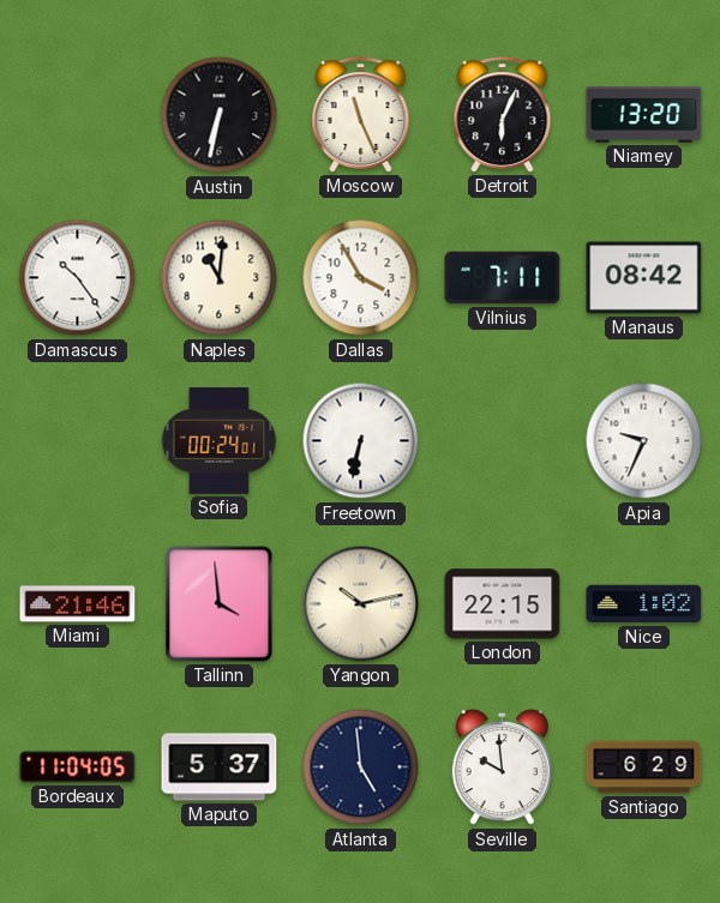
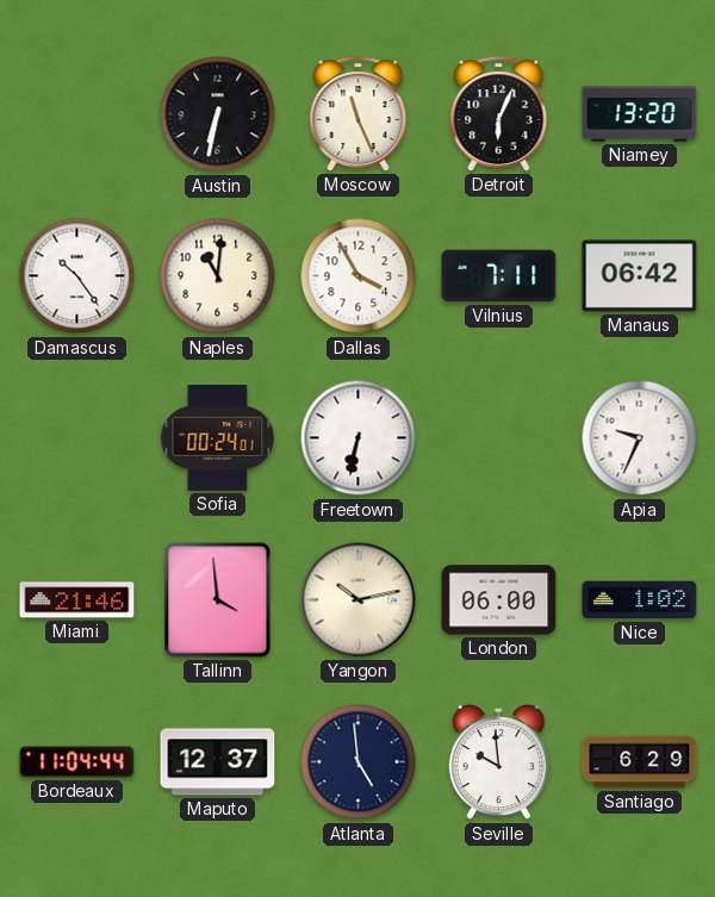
Manaus: 08:42 -> 06:42
London: 22:15 -> 06:00
Bordeaux: 11:04:05 -> 11:04:44
Maputo: 5:37 -> 12:37
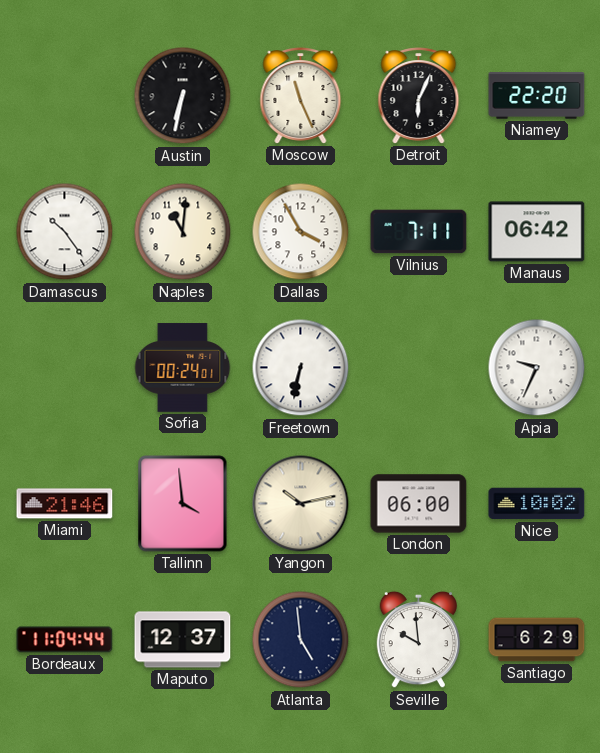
Niamey: 13:20 -> 22:20
Nice: 1:02 -> 10:02
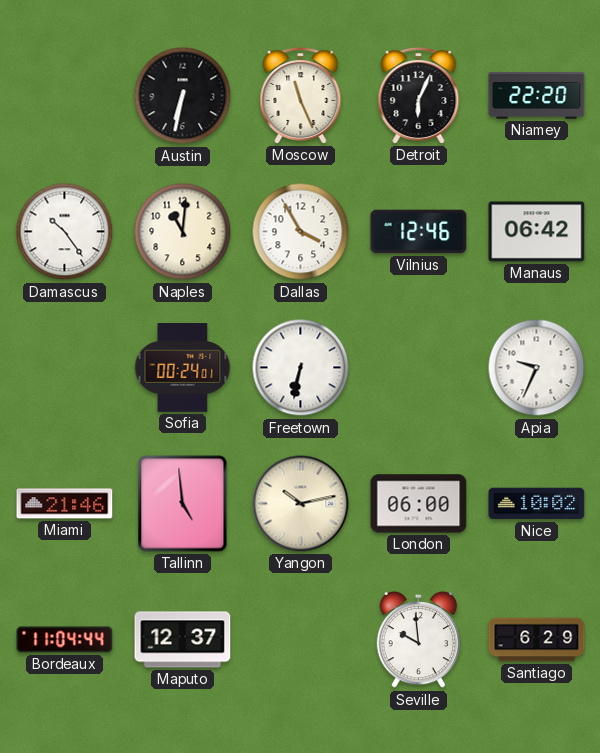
Vilnius: 7:11 -> 12:46
Tallinn: 3:59 -> 4:59
Atlanta: 4:59 -> none
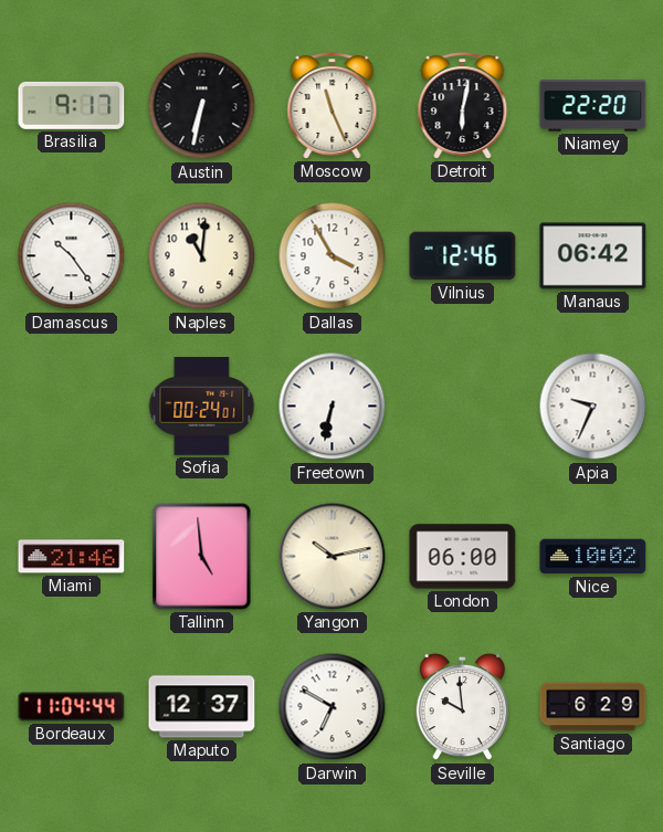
Brasilia: none -> 9:17
Detroit: 6:04 -> 6:02
Darwin: none -> 6:50
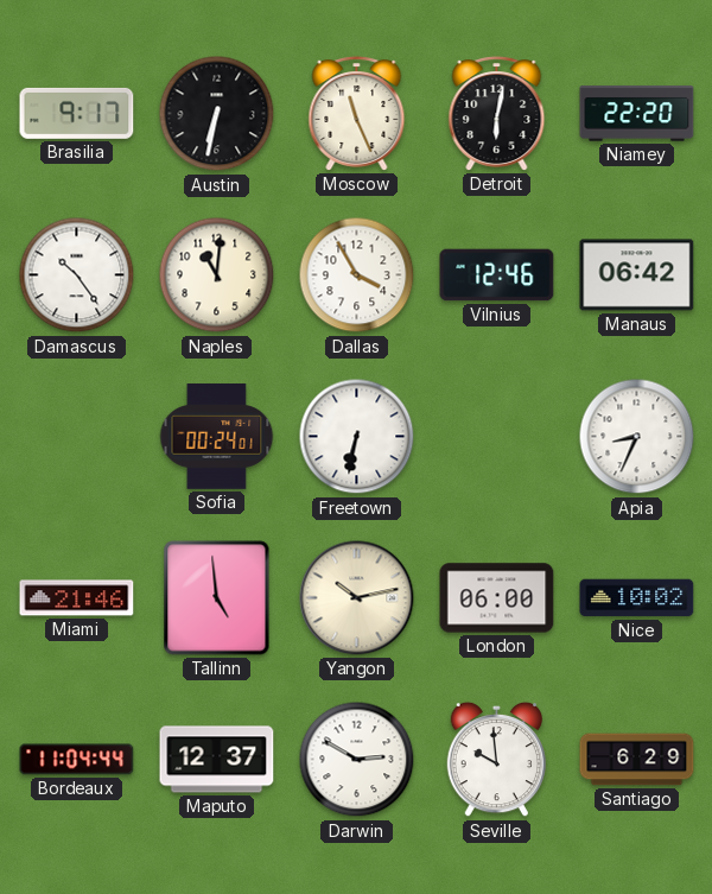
Apia: 9:34 -> 8:34
Darwin: 6:50 -> 2:50
